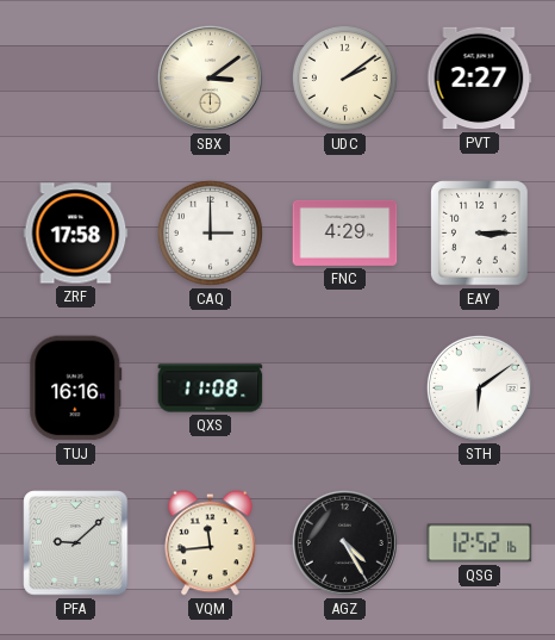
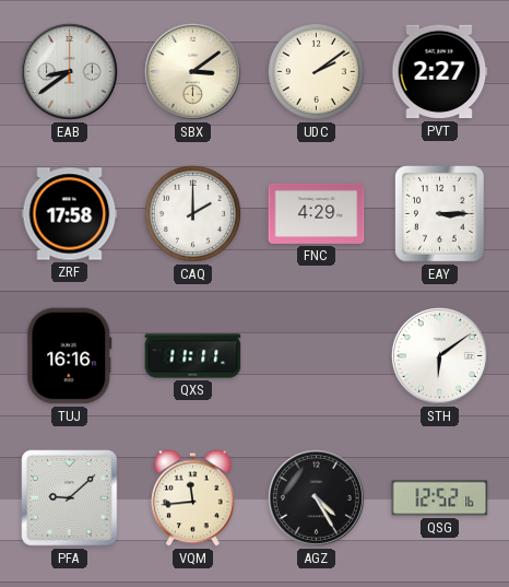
EAB: none -> 8:39
CAQ: 3:00 -> 2:00
QXS: 11:08 -> 11:11
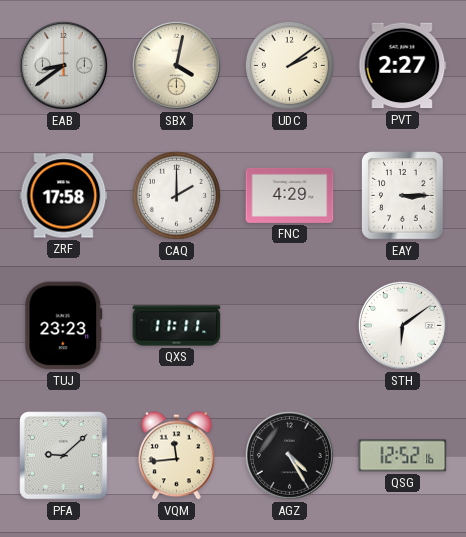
SBX: 3:09 -> 4:02
TUJ: 16:16 -> 23:23
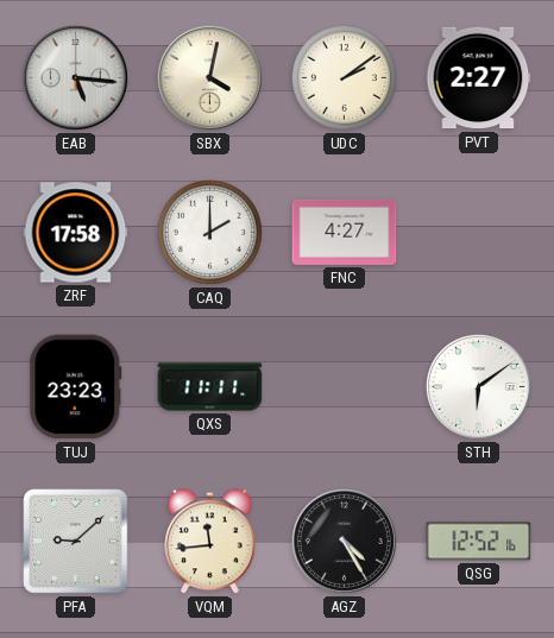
EAB: 8:39 -> 5:16
FNC: 4:29 -> 4:27
EAY: 3:15 -> none
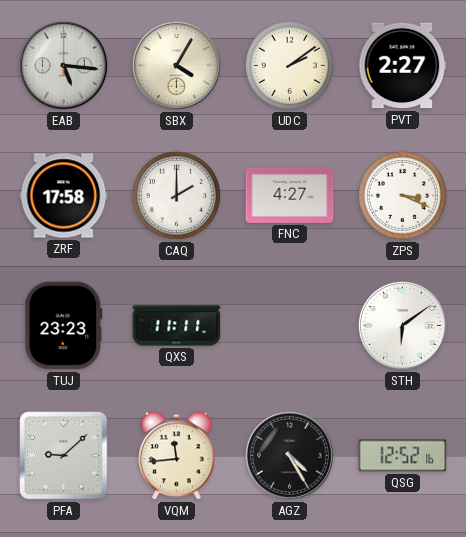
SBX: 4:02 -> 4:05
ZPS: none -> 3:19
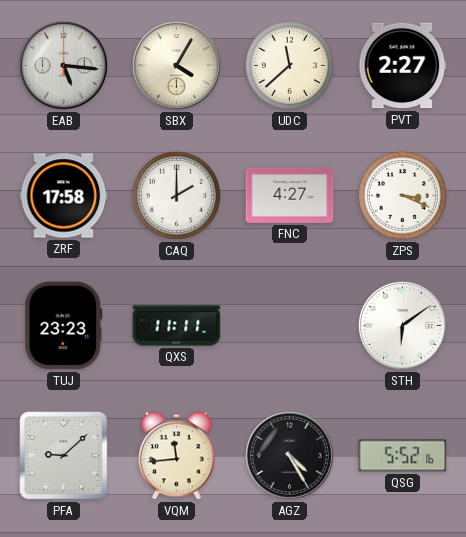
UDC: 2:09 -> 11:38
QSG: 12:52 -> 5:52
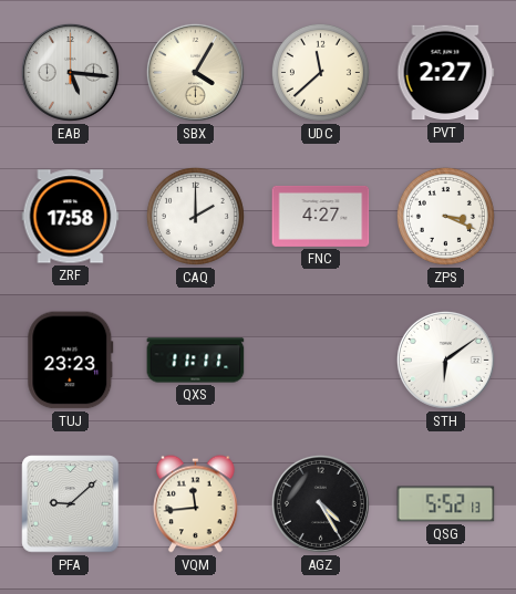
QSG: 5:52:16 -> 5:52:13
